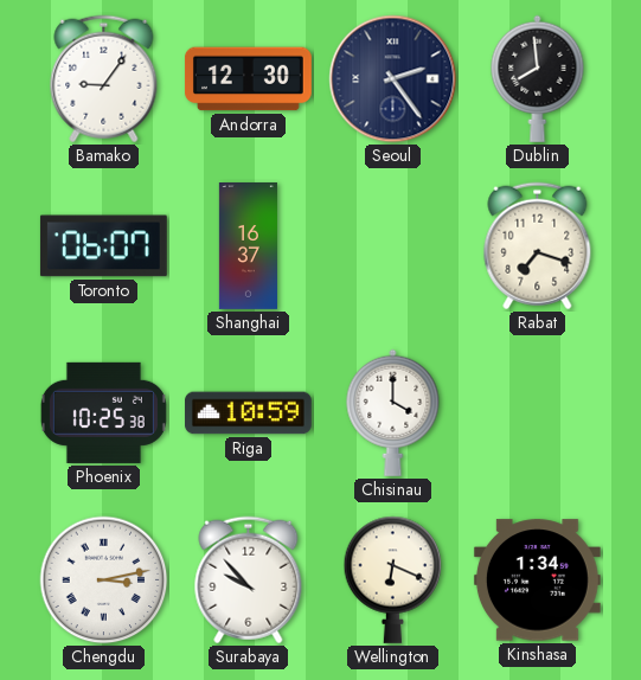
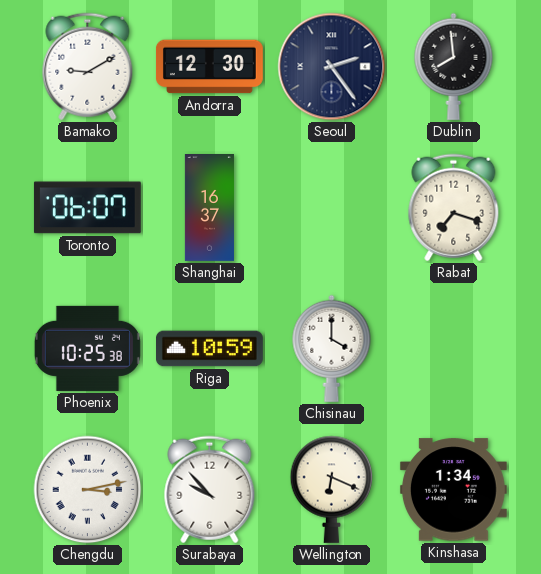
Bamako: 9:06 -> 9:10
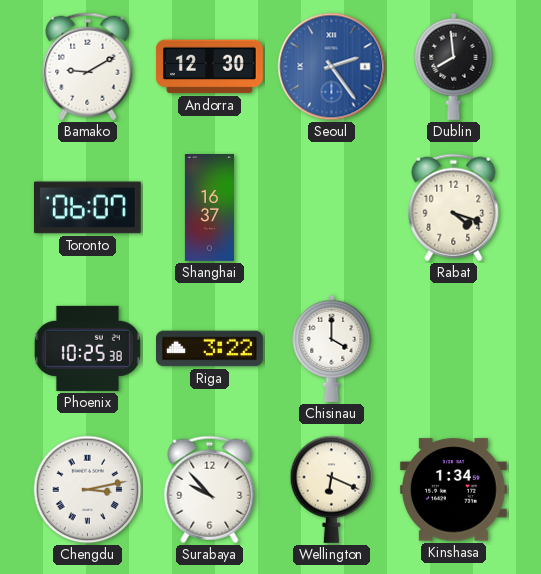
Seoul dial: navy -> blue
Rabat: 7:18 -> 4:18
Riga: 10:59 -> 3:22
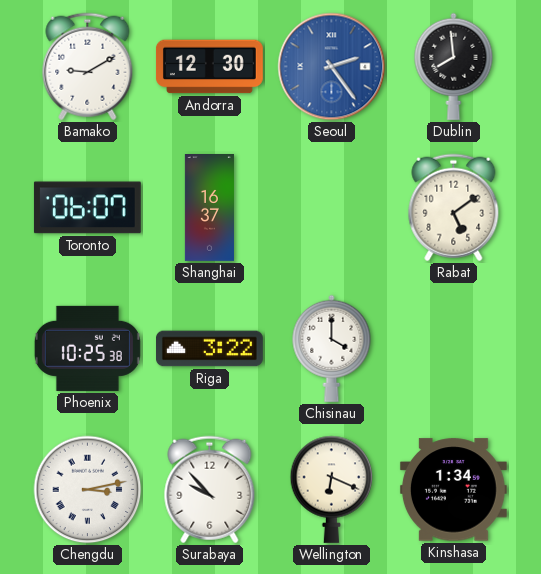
Rabat: 4:18 -> 5:09
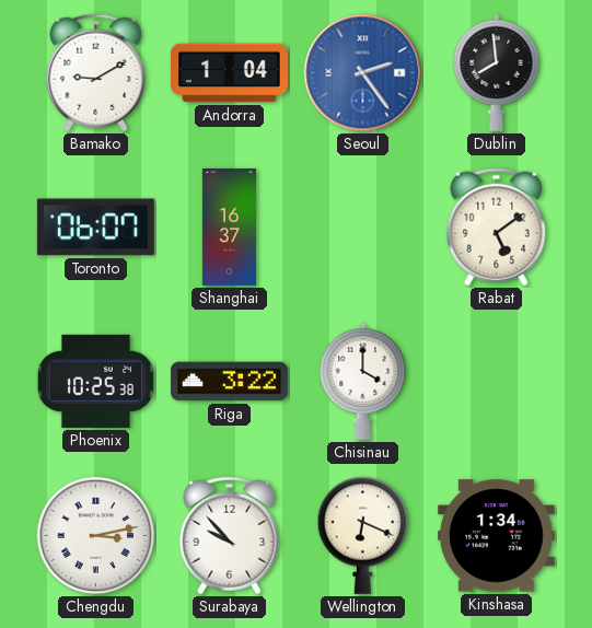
Andorra: 12:30 -> 1:04
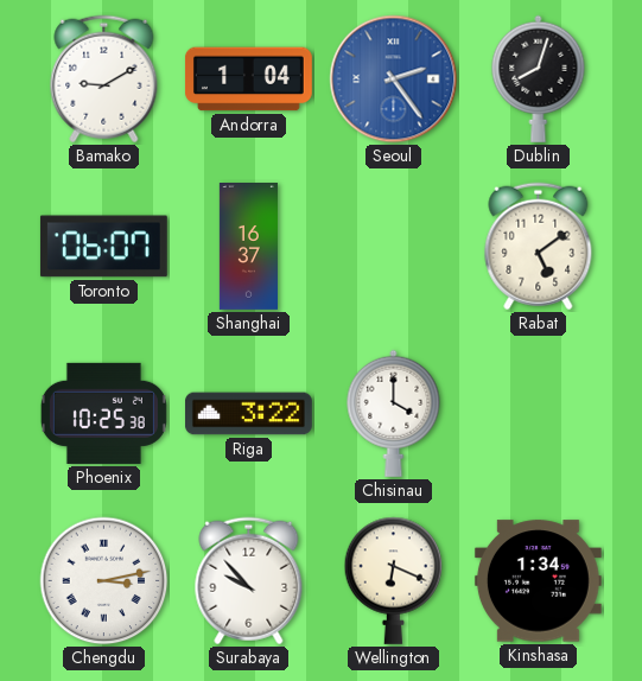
Dublin: 7:59 -> 8:03
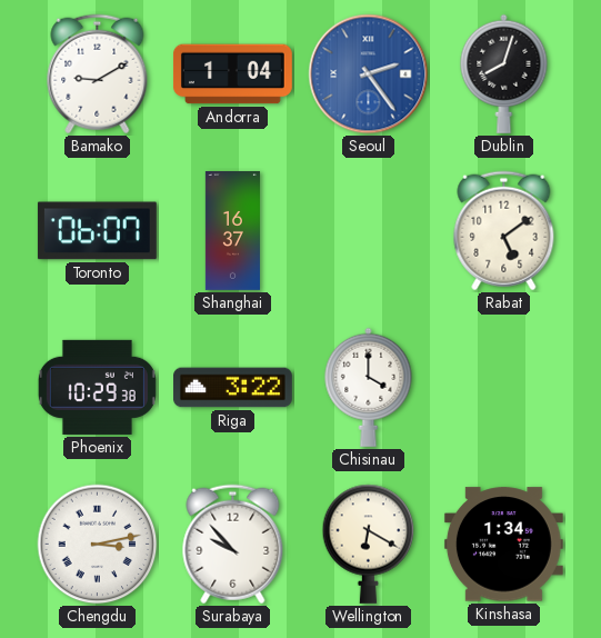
Phoenix: 10:25 -> 10:29
Wellington: 6:19 -> 6:20
